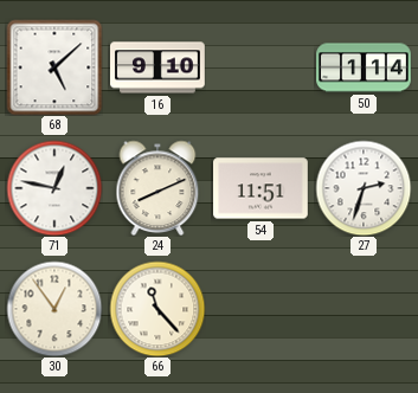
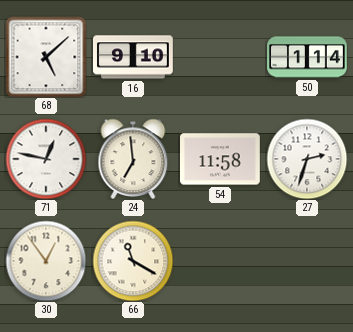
24: 8:11 -> 6:59
54: 11:51 -> 11:58
66: 11:23 -> 11:20
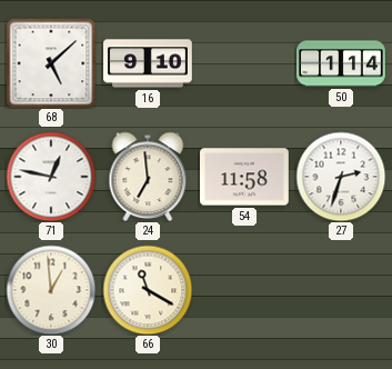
30: 12:54 -> 12:59
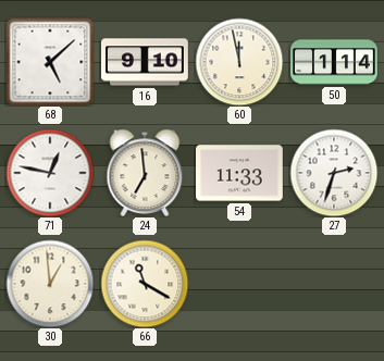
60: none -> 11:58
54: 11:58 -> 11:33
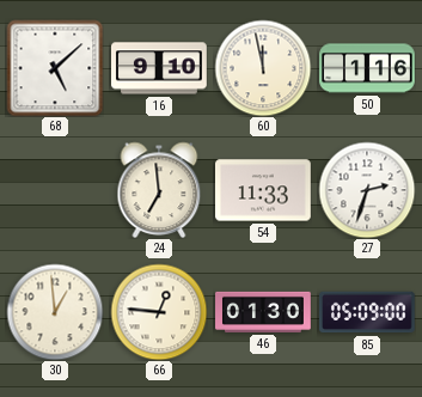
50: 1:14 -> 1:16
71: 12:47 -> none
66: 11:20 -> 12:46
46: none -> 01:30
85: none -> 05:09
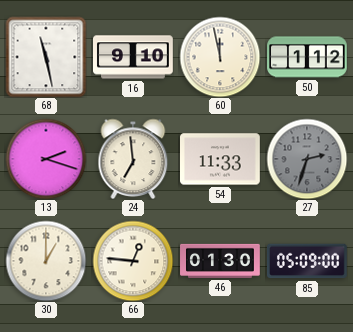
68: 5:08 -> 11:28
50: 1:16 -> 1:12
13: none -> 2:18
27 dial: white -> grey
30: 12:59 -> 1:00
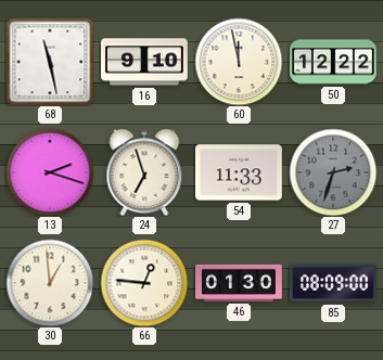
50: 1:12 -> 12:22
24: 6:59 -> 6:57
30: 1:00 -> 12:59
85: 05:09 -> 08:09
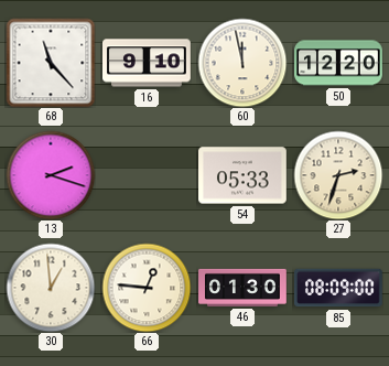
68: 11:28 -> 11:23
50: 12:22 -> 12:20
24: 6:57 -> none
54: 11:33 -> 05:33
27 dial: grey -> cream
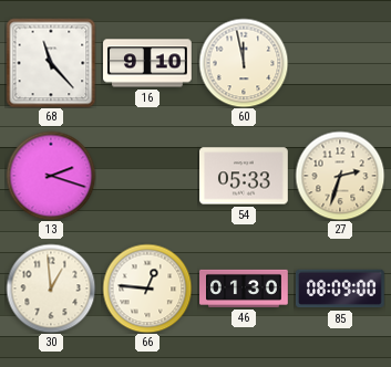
50: 12:20 -> none
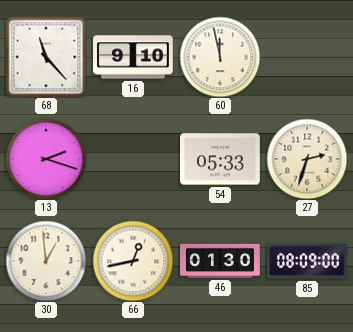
66: 12:46 -> 12:43
